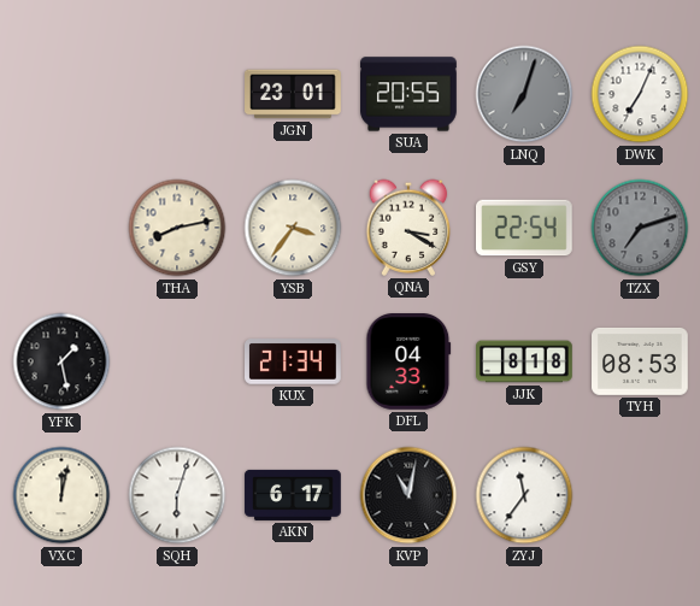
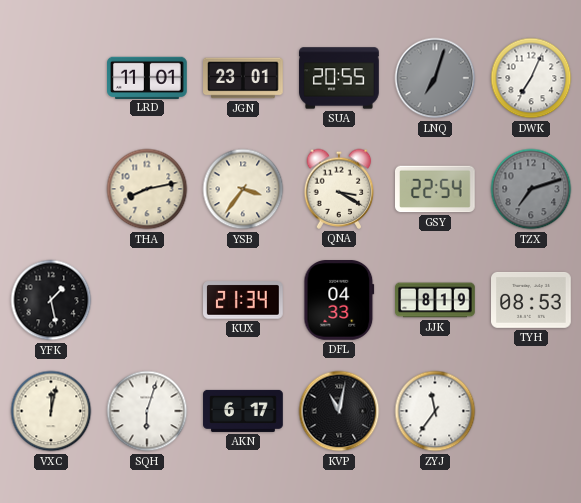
LRD: none -> 11:01
JJK: 8:18 -> 8:19
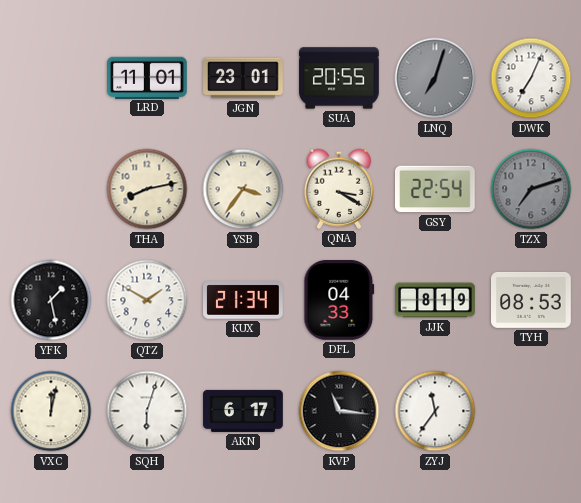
QTZ: none -> 1:50
KVP: 11:02 -> 11:16
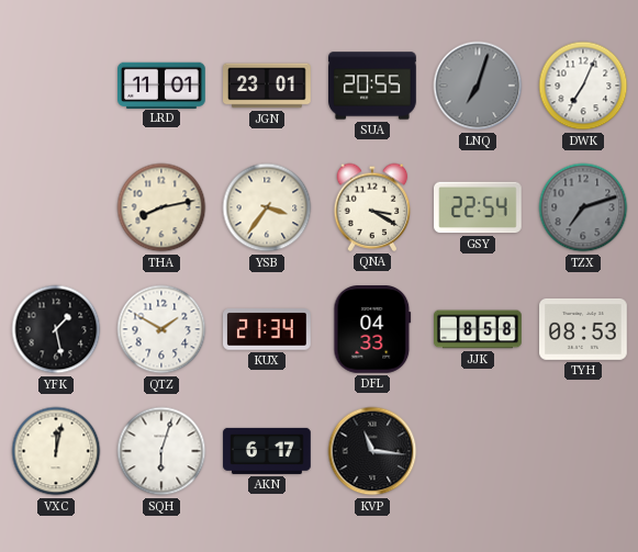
JJK: 8:19 -> 8:58
ZYJ: 11:36 -> none
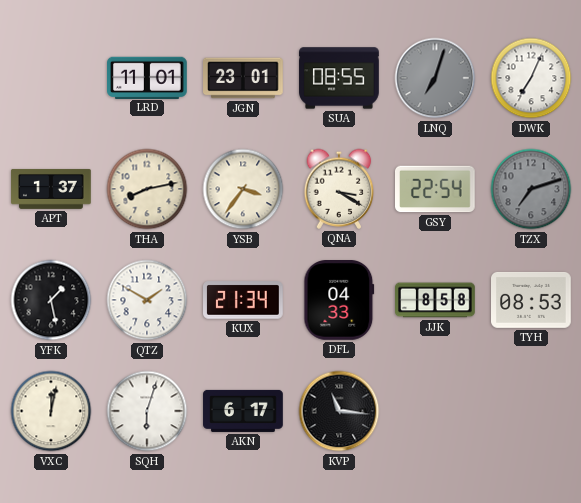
SUA: 20:55 -> 08:55
APT: none -> 1:37
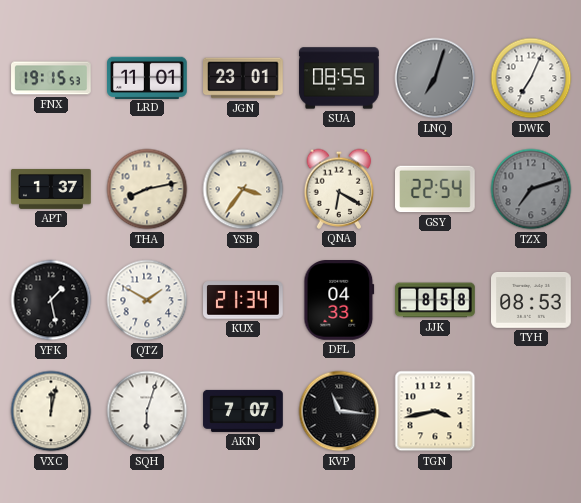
FNX: none -> 19:15
QNA: 3:20 -> 6:20
AKN: 6:17 -> 7:07
TGN: none -> 3:43
